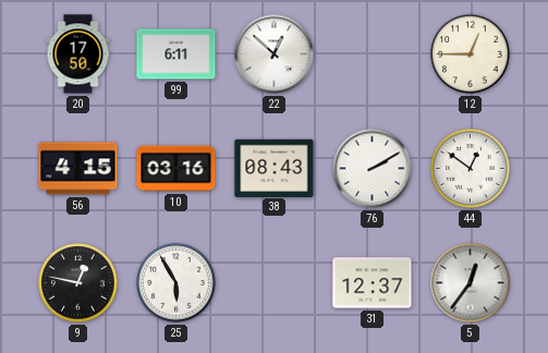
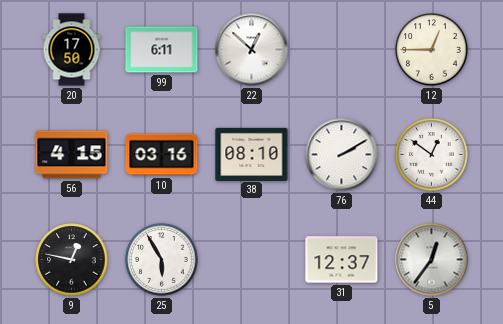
38: 08:43 -> 08:10
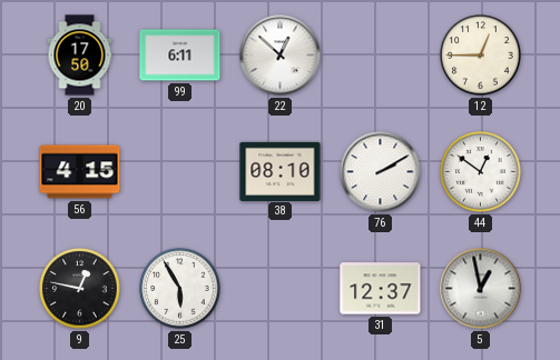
10: 03:16 -> none
5: 12:36 -> 12:58
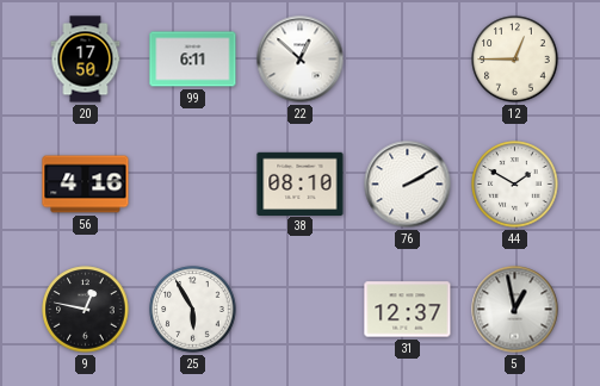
56: 4:15 -> 4:16
44: 12:51 -> 1:50
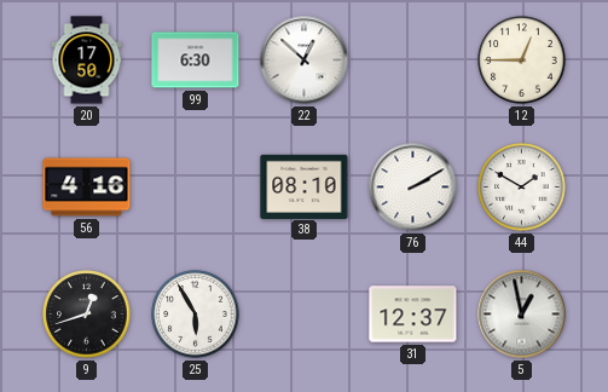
99: 6:11 -> 6:30
9: 12:47 -> 12:42
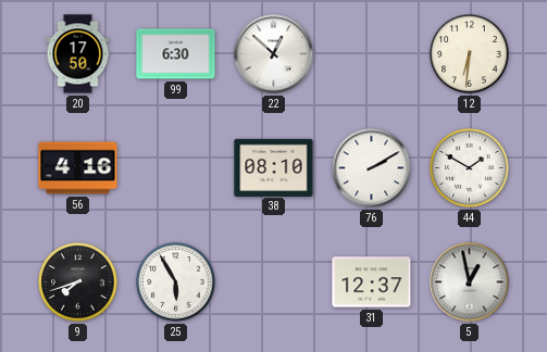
12: 12:45 -> 6:31
9: 12:42 -> 7:42
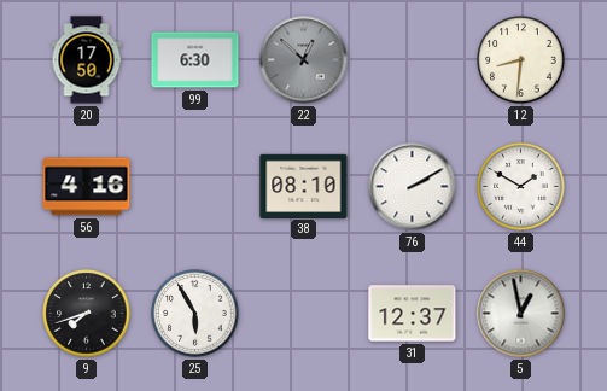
22 dial: white -> grey
12: 6:31 -> 8:31
